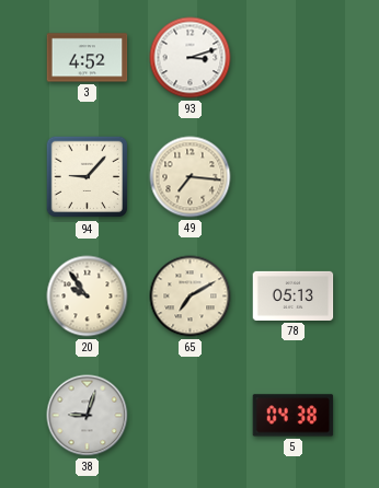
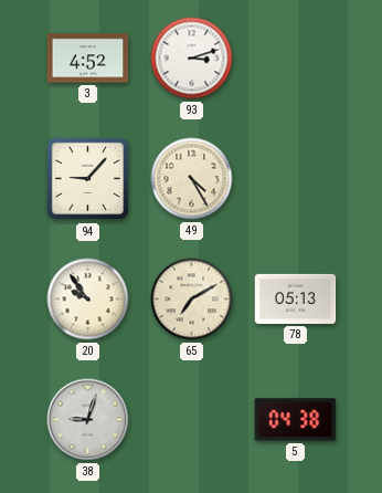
49: 7:16 -> 4:25
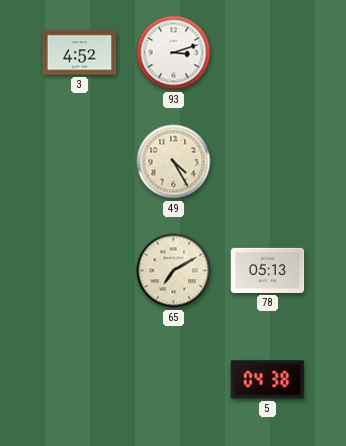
94: 9:07 -> none
20: 9:54 -> none
38: 9:03 -> none
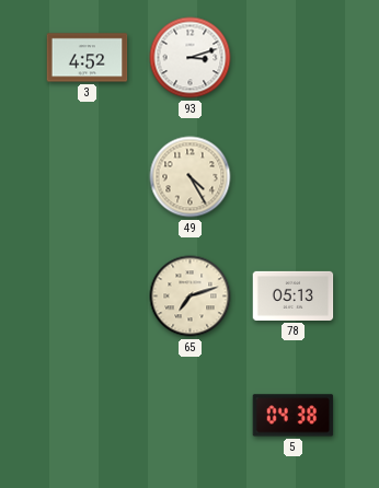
65: 7:10 -> 7:12
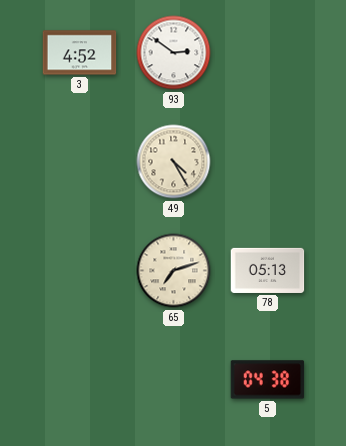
93: 3:12 -> 2:51
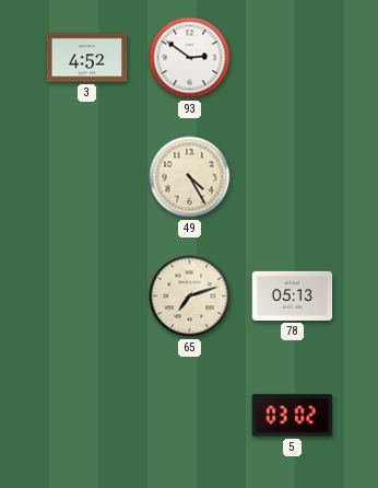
5: 04:38 -> 03:02
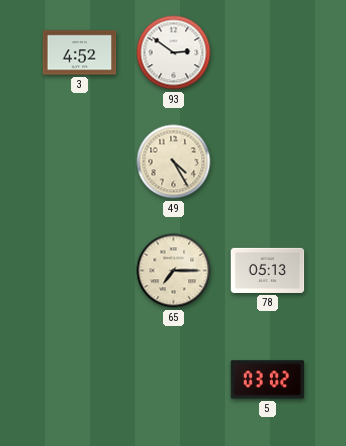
65: 7:12 -> 7:15
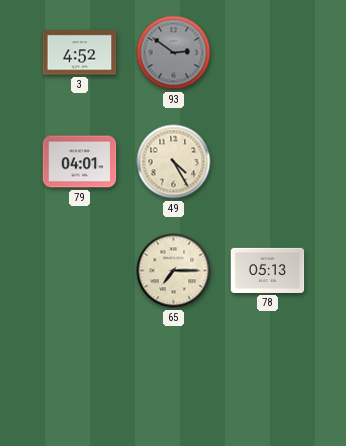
93 dial: white -> grey
79: none -> 04:01
5: 03:02 -> none
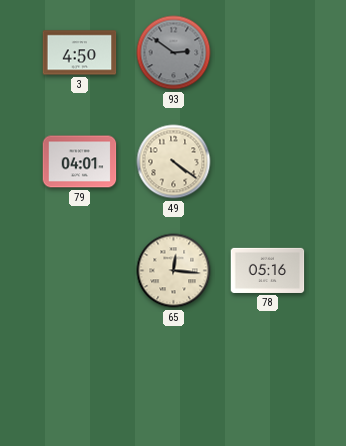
3: 4:52 -> 4:50
49: 4:25 -> 4:21
65: 7:15 -> 12:16
78: 05:13 -> 05:16
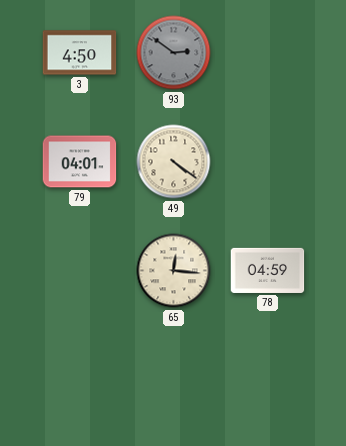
78: 05:16 -> 04:59
